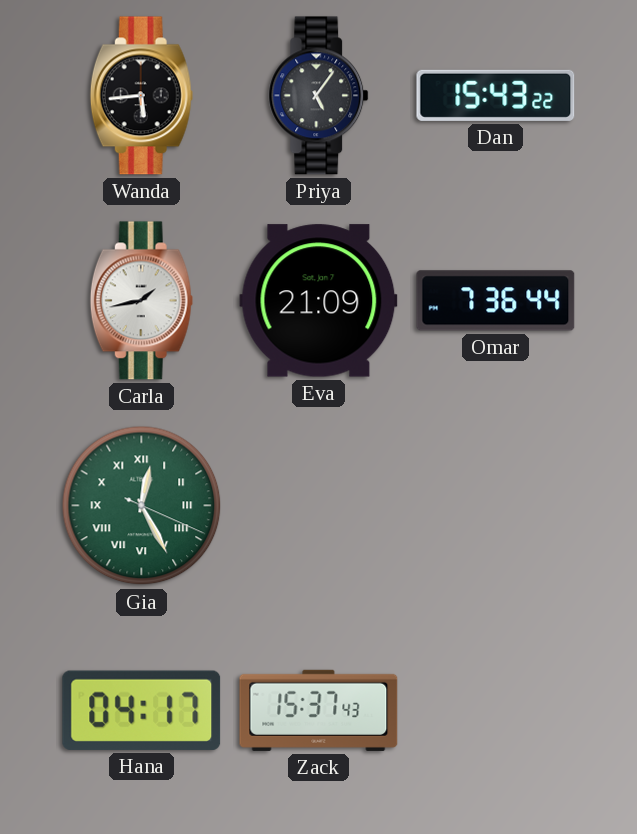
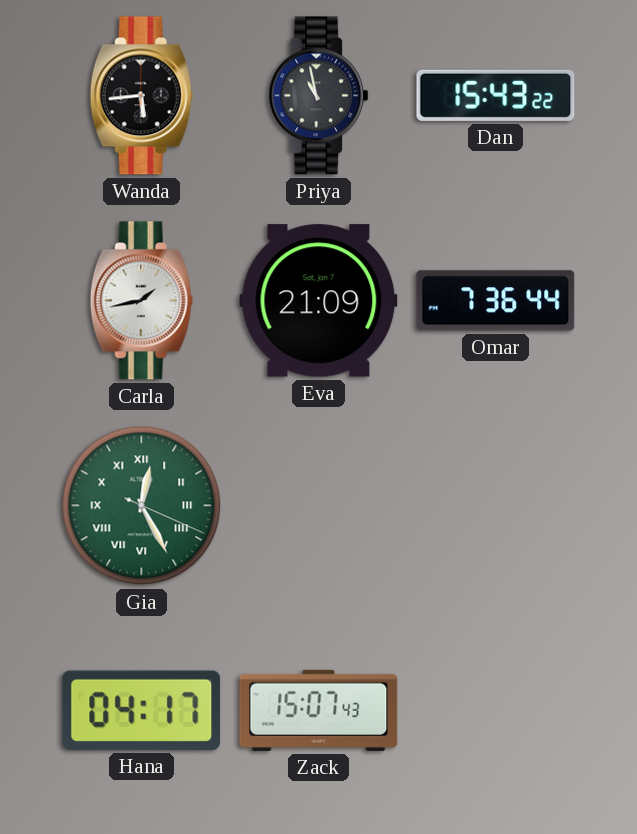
Priya: 5:06 -> 10:58
Zack: 15:37 -> 15:07
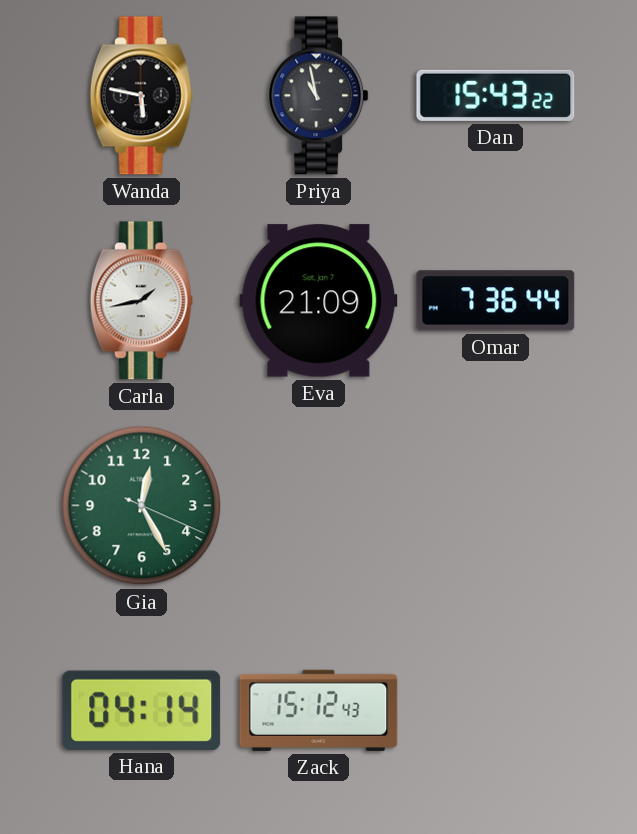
Wanda: 5:44 -> 5:47
Gia numerals: Roman -> Arabic
Hana: 04:17 -> 04:14
Zack: 15:07 -> 15:12
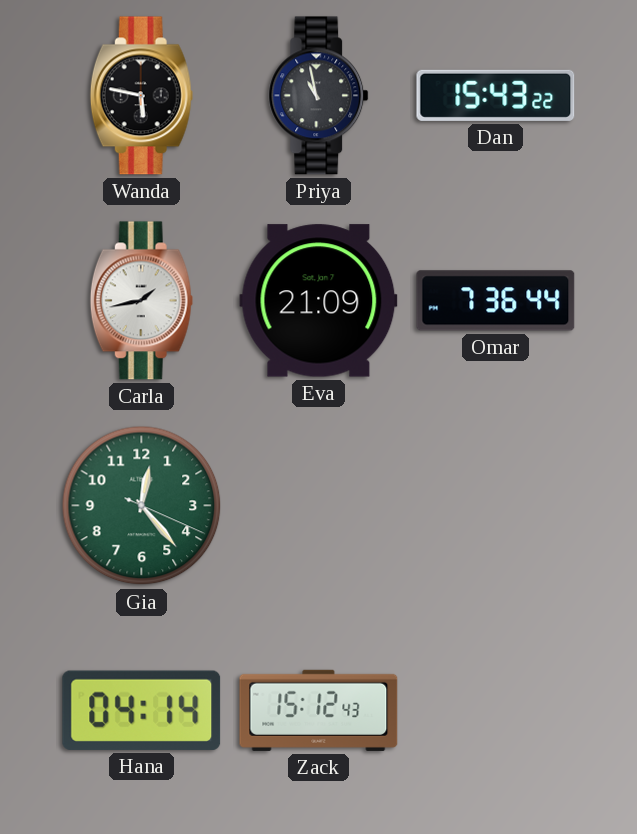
Gia: 12:25 -> 12:23
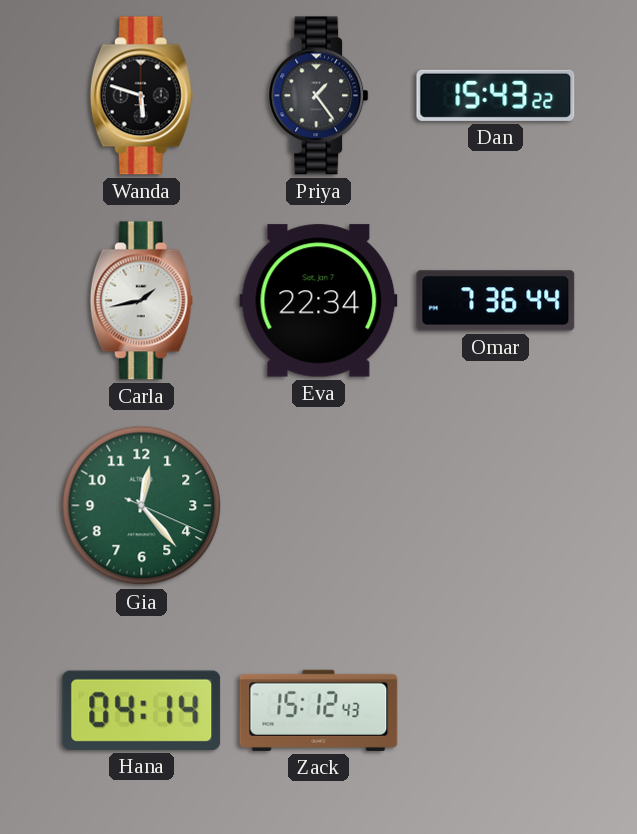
Wanda: 5:47 -> 5:48
Priya: 10:58 -> 1:24
Eva: 21:09 -> 22:34
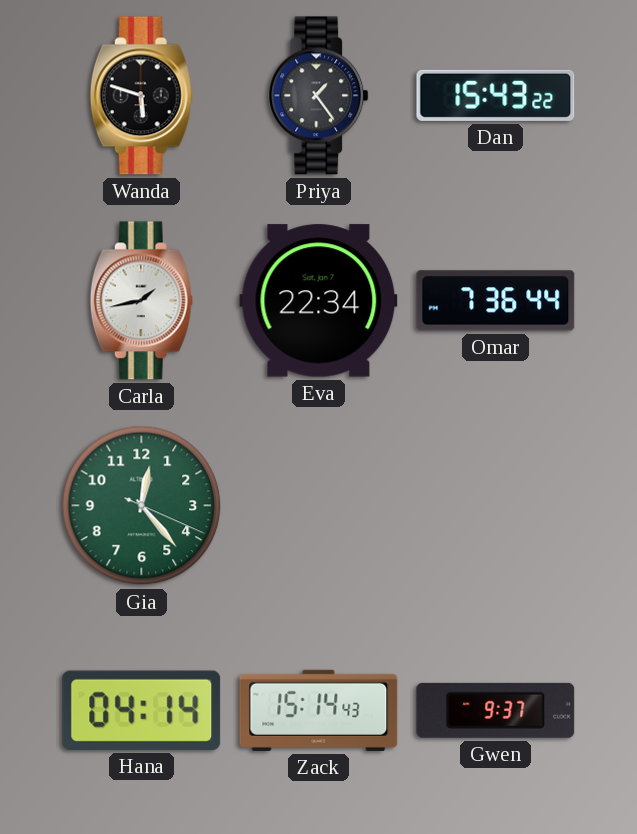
Zack: 15:12 -> 15:14
Gwen: none -> 9:37
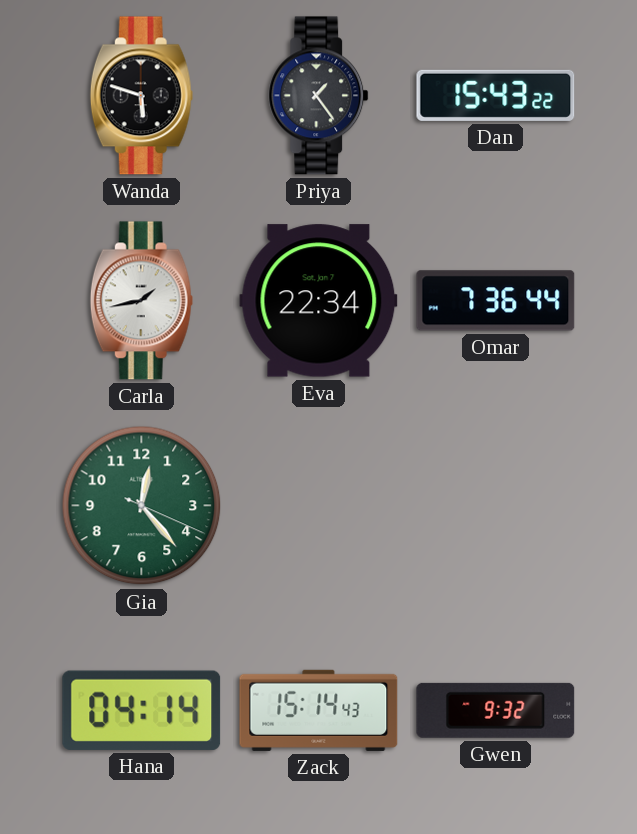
Gwen: 9:37 -> 9:32
